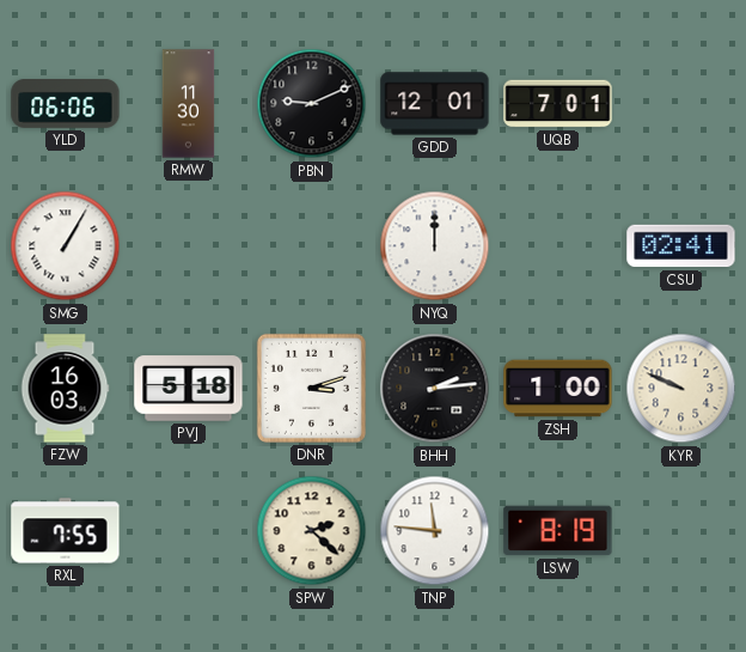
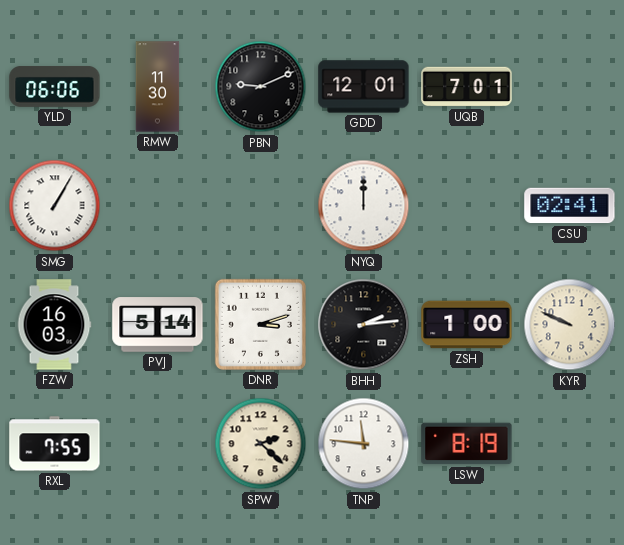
PVJ: 5:18 -> 5:14
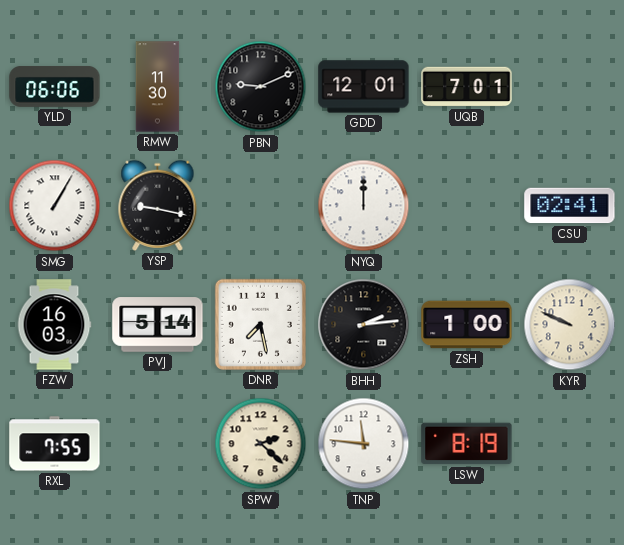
YSP: none -> 9:17
DNR: 3:12 -> 7:28
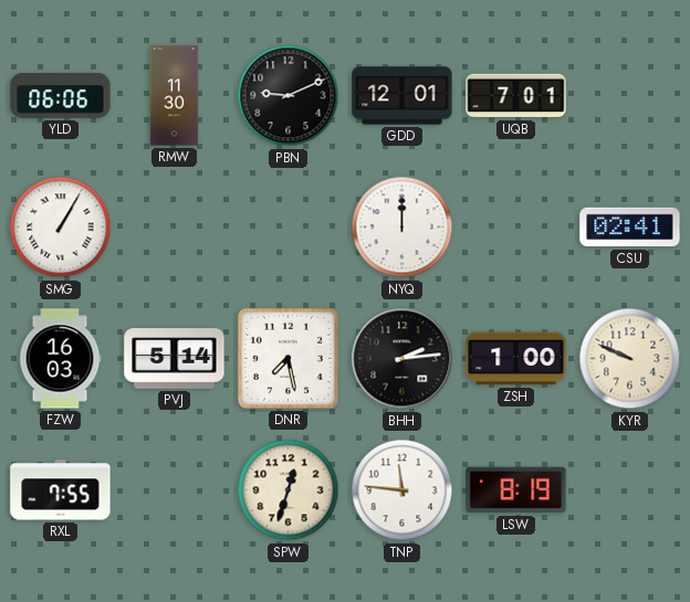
YSP: 9:17 -> none
SPW: 2:22 -> 12:33
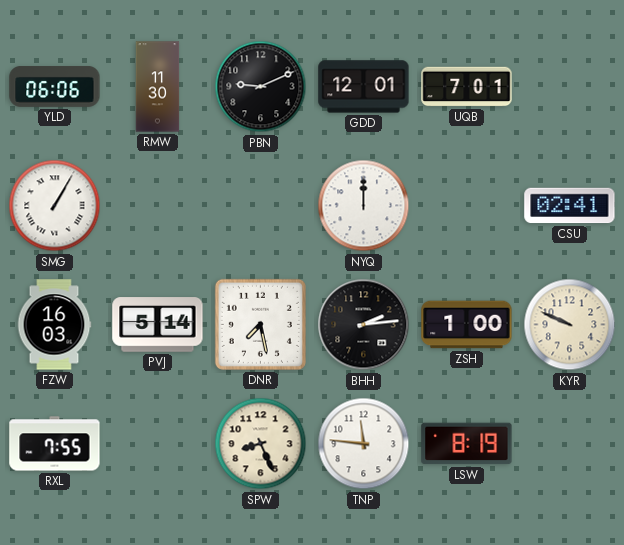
SPW: 12:33 -> 8:26
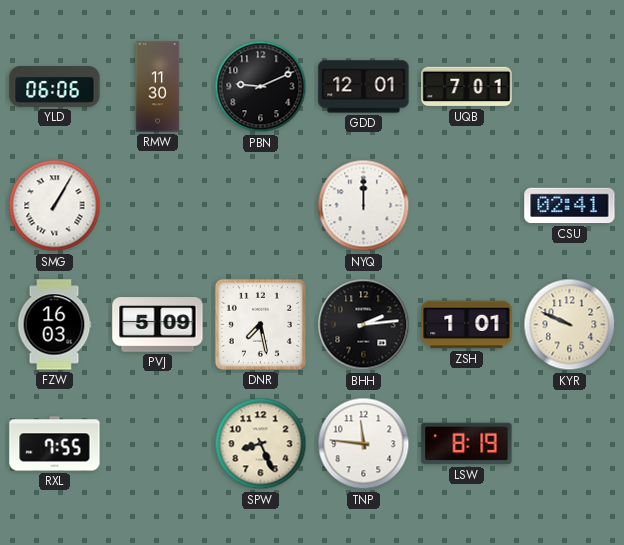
PVJ: 5:14 -> 5:09
ZSH: 1:00 -> 1:01
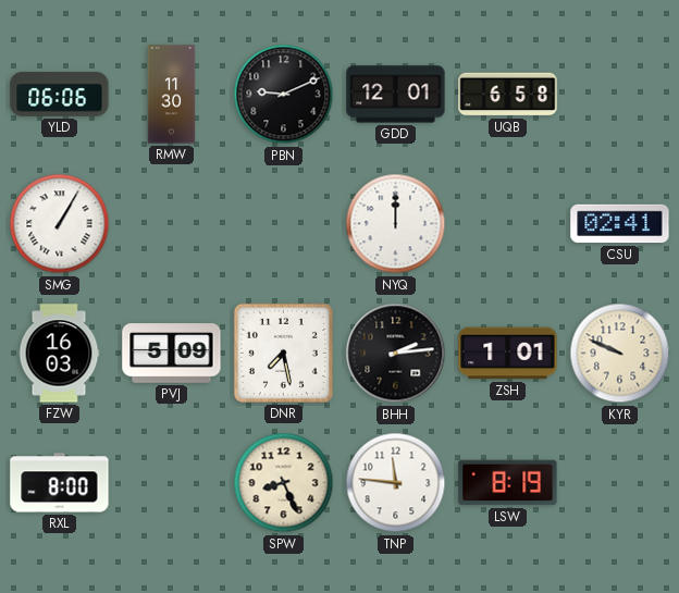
UQB: 7:01 -> 6:58
RXL: 7:55 -> 8:00
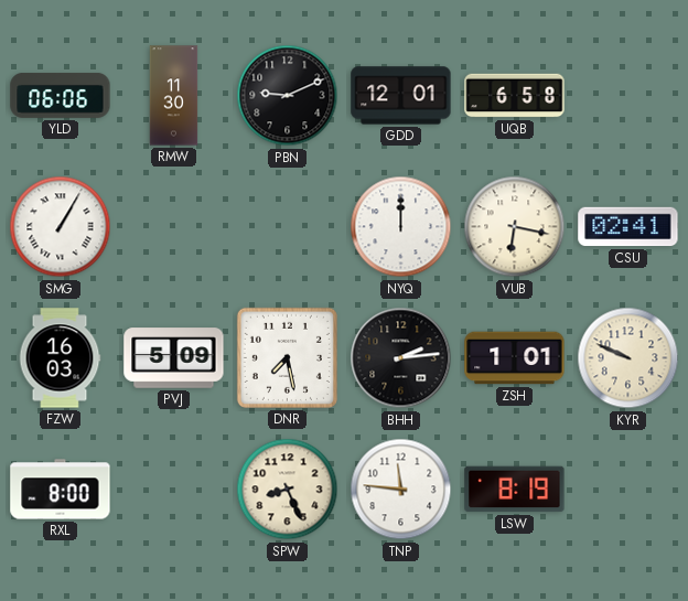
VUB: none -> 6:17
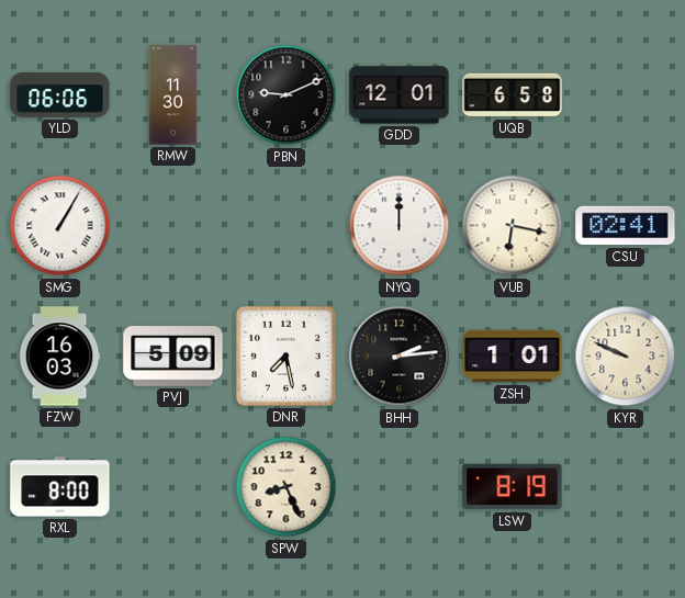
TNP: 11:46 -> none
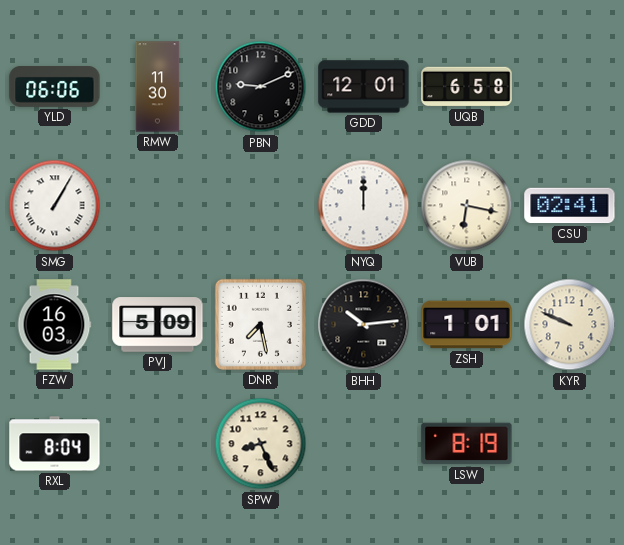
BHH: 2:14 -> 10:14
RXL: 8:00 -> 8:04
